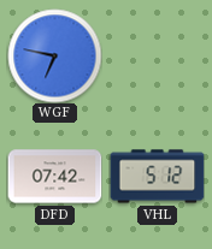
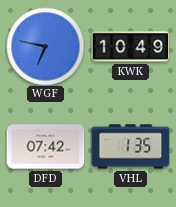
KWK: none -> 10:49
VHL: 5:12 -> 1:35
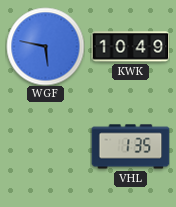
WGF: 6:47 -> 5:47
DFD: 07:42 -> none
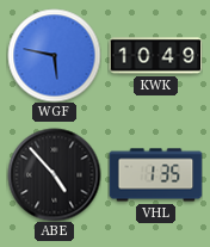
ABE: none -> 4:53
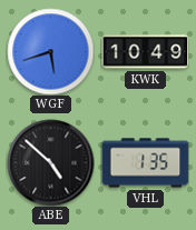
WGF: 5:47 -> 5:42
ABE: 4:53 -> 4:52
